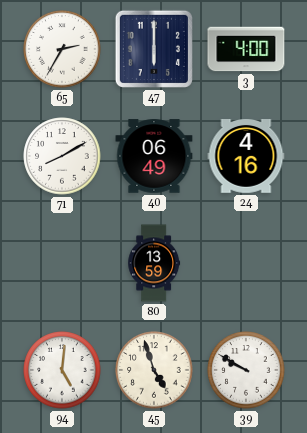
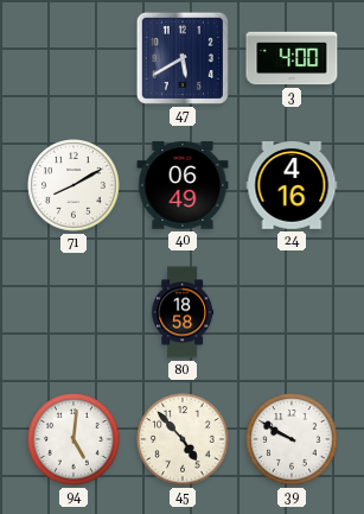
65: 2:35 -> none
47: 6:00 -> 5:40
80: 13:59 -> 18:58
45: 4:57 -> 4:53
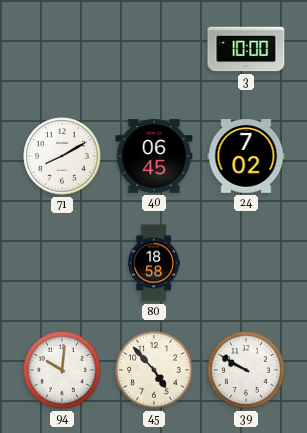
47: 5:40 -> none
3: 4:00 -> 10:00
40: 06:49 -> 06:45
24: 4:16 -> 7:02
94: 5:01 -> 10:01
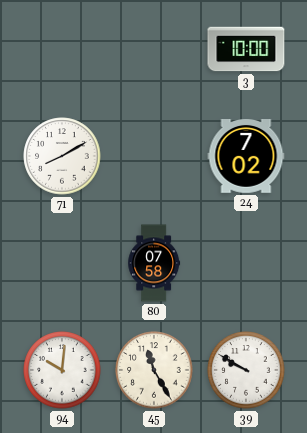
40: 06:45 -> none
80: 18:58 -> 07:58
45: 4:53 -> 11:25
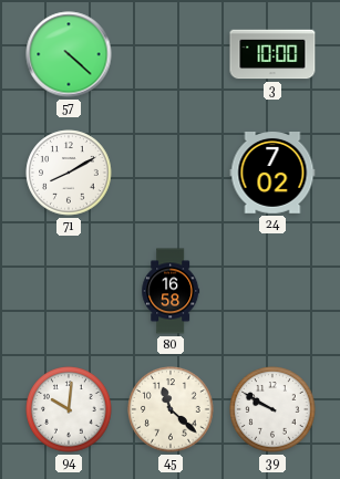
57: none -> 4:22
80: 07:58 -> 16:58
45: 11:25 -> 11:22
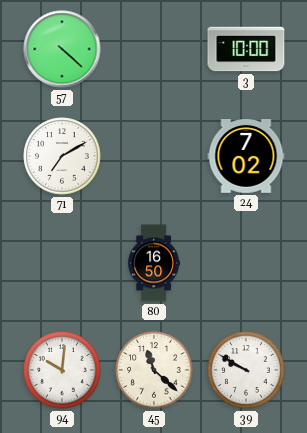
71: 8:10 -> 7:10
80: 16:58 -> 16:50
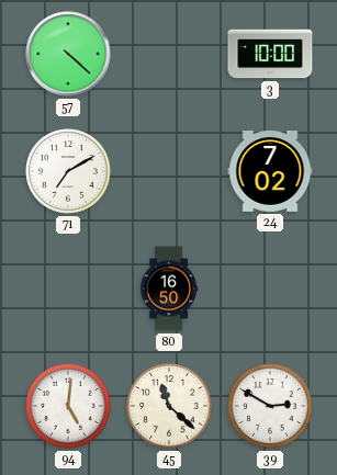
94: 10:01 -> 5:01
39: 9:50 -> 2:50
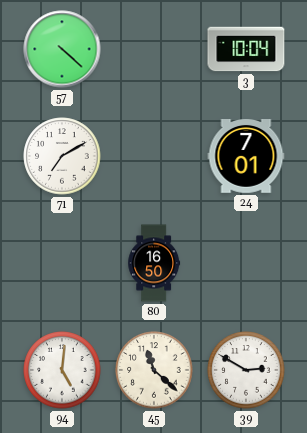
3: 10:00 -> 10:04
24: 7:02 -> 7:01
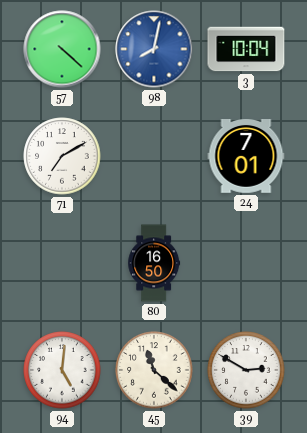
98: none -> 8:02
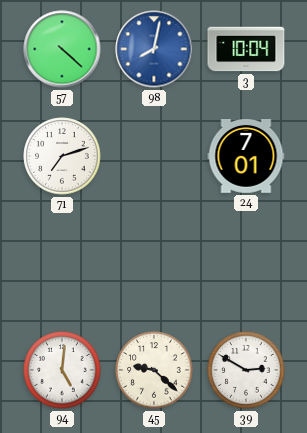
71: 7:10 -> 7:12
80: 16:50 -> none
45: 11:22 -> 9:22
